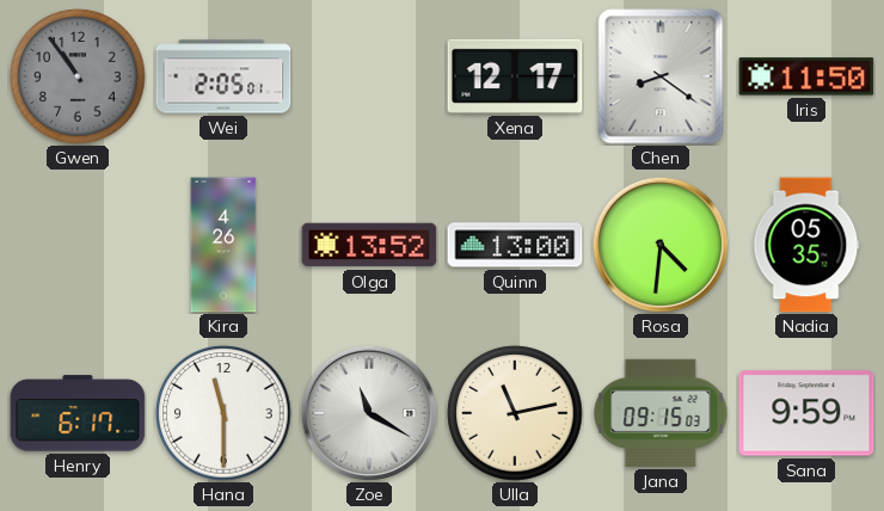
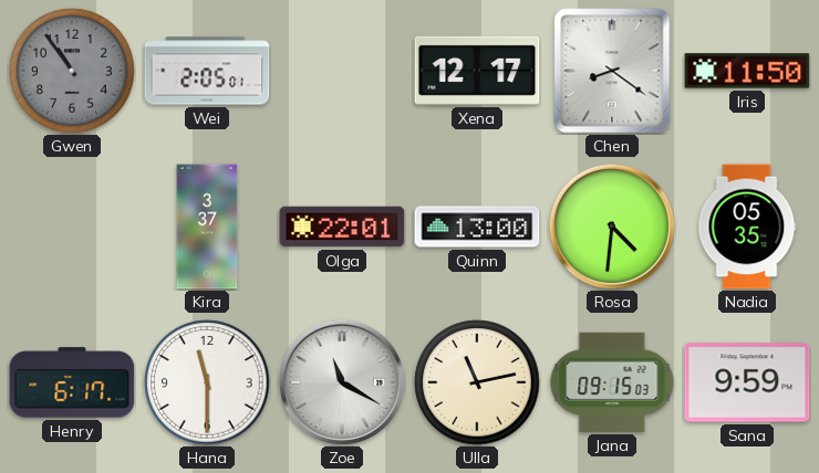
Kira: 4:26 -> 3:37
Olga: 13:52 -> 22:01
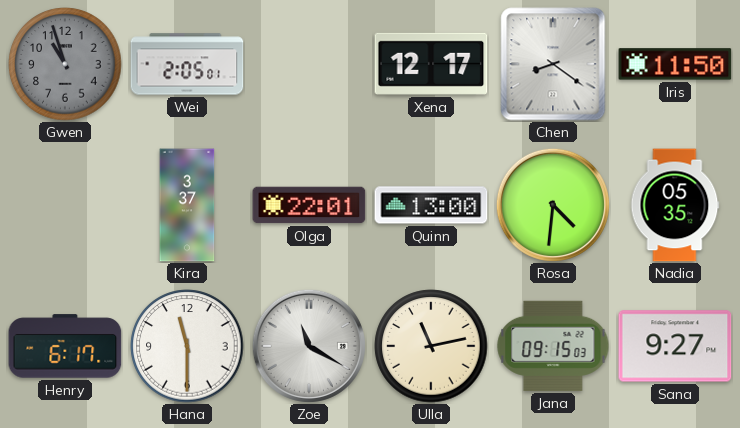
Gwen: 10:54 -> 10:57
Sana: 9:59 -> 9:27
